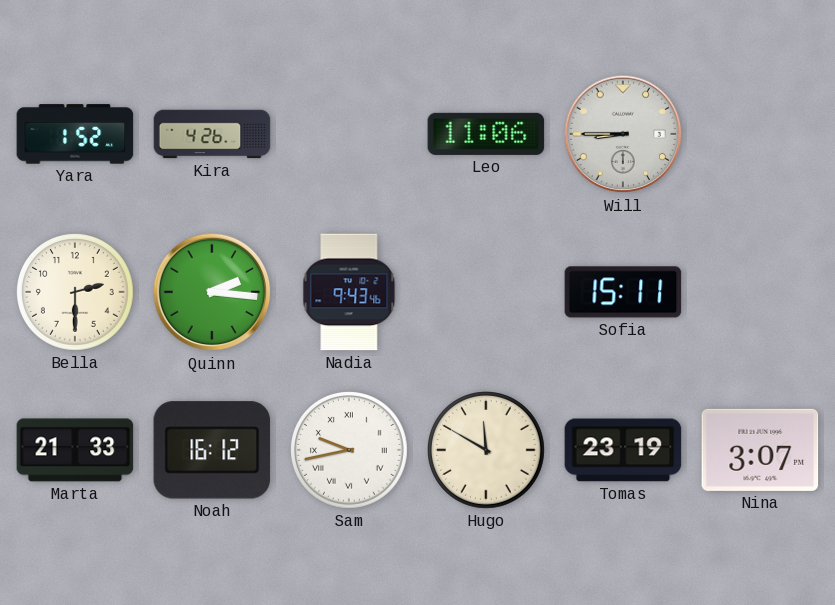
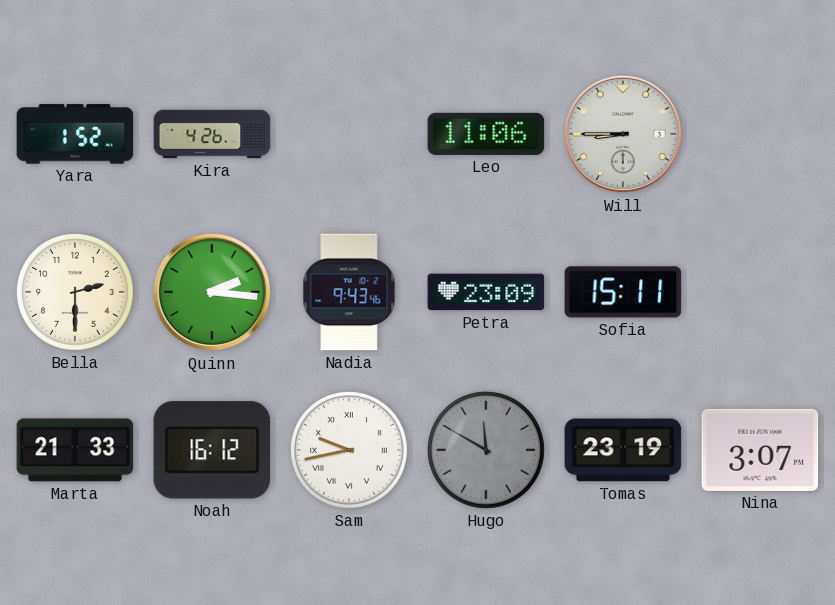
Petra: none -> 23:09
Hugo dial: cream -> grey
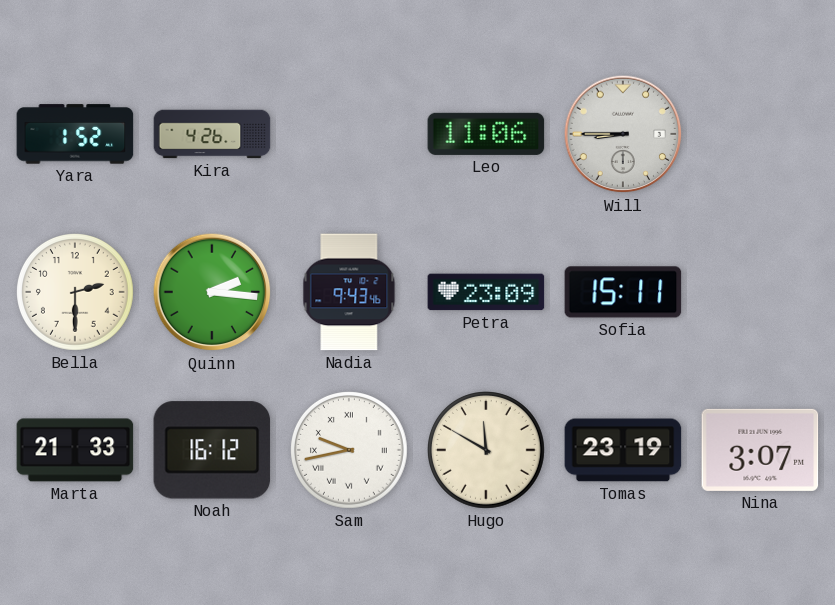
Hugo dial: grey -> cream
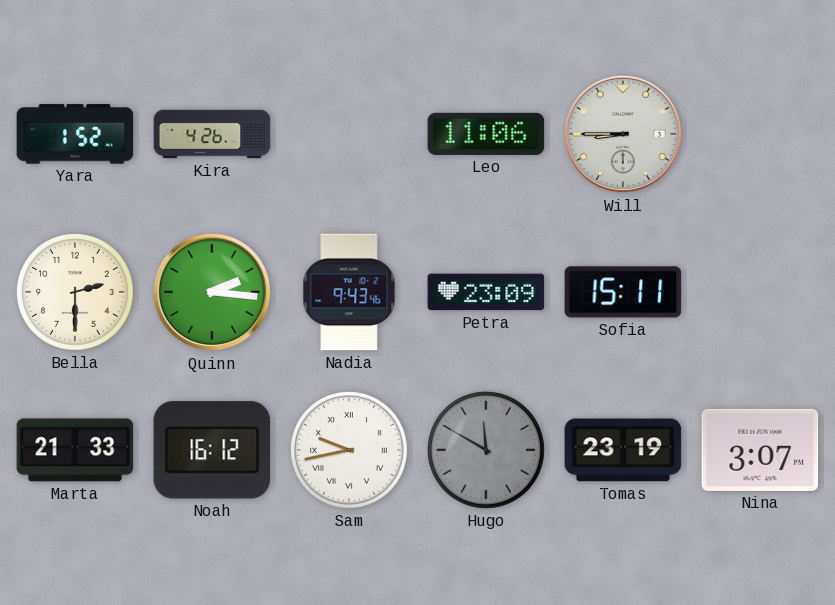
Hugo dial: cream -> grey
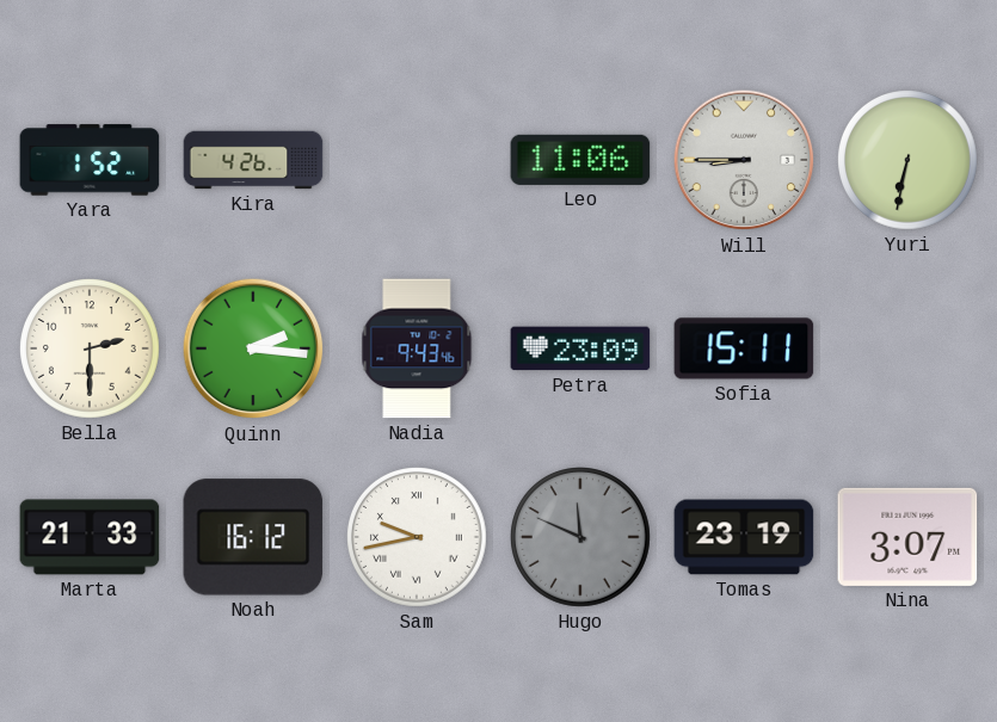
Yuri: none -> 6:32
Hugo: 11:50 -> 11:49
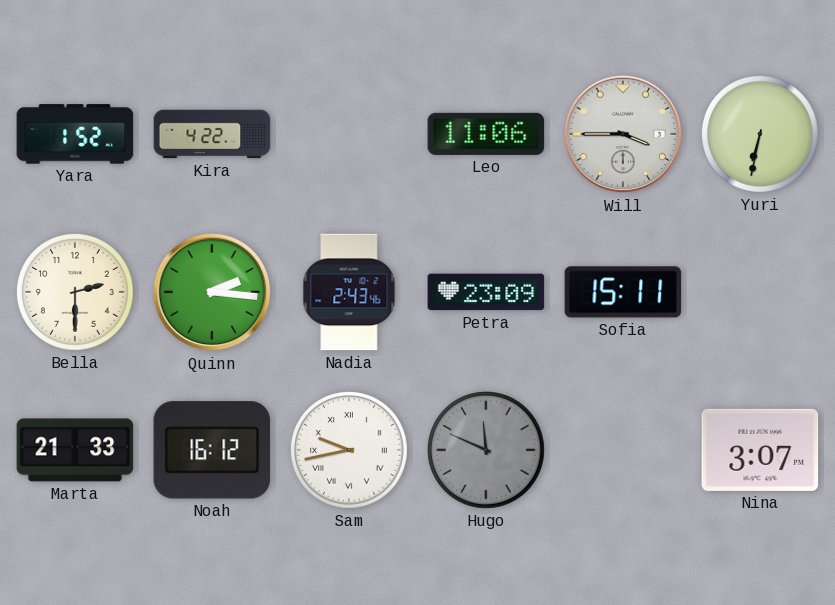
Kira: 4:26 -> 4:22
Will: 8:45 -> 3:45
Nadia: 9:43 -> 2:43
Tomas: 23:19 -> none
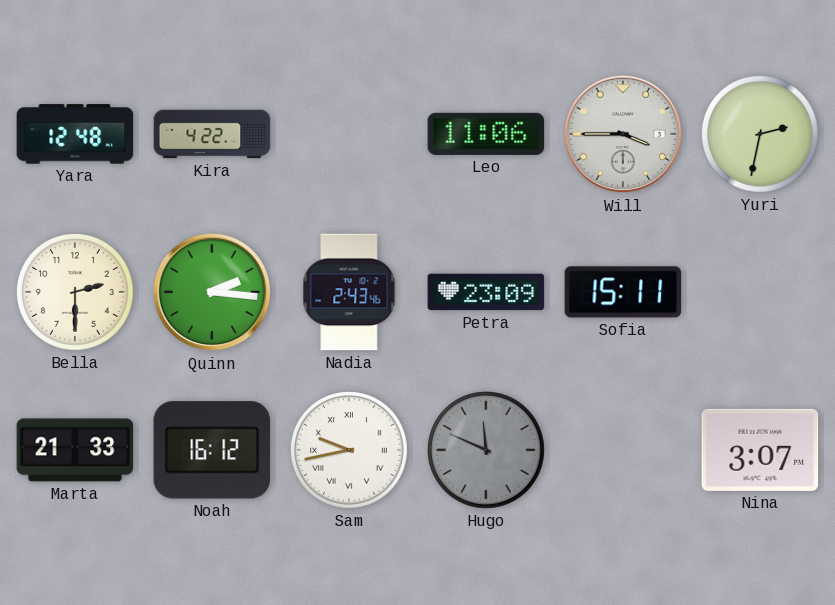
Yara: 1:52 -> 12:48
Yuri: 6:32 -> 2:32
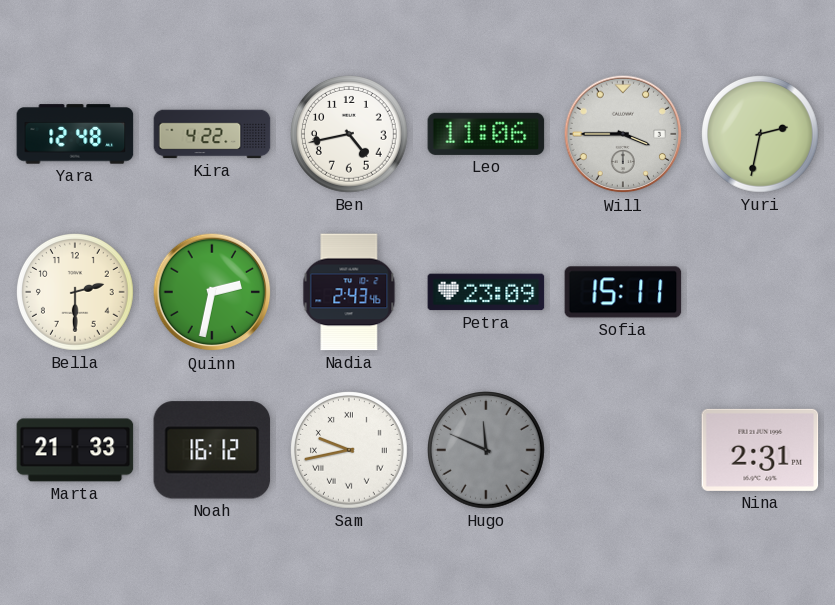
Ben: none -> 4:43
Quinn: 2:16 -> 2:32
Nina: 3:07 -> 2:31
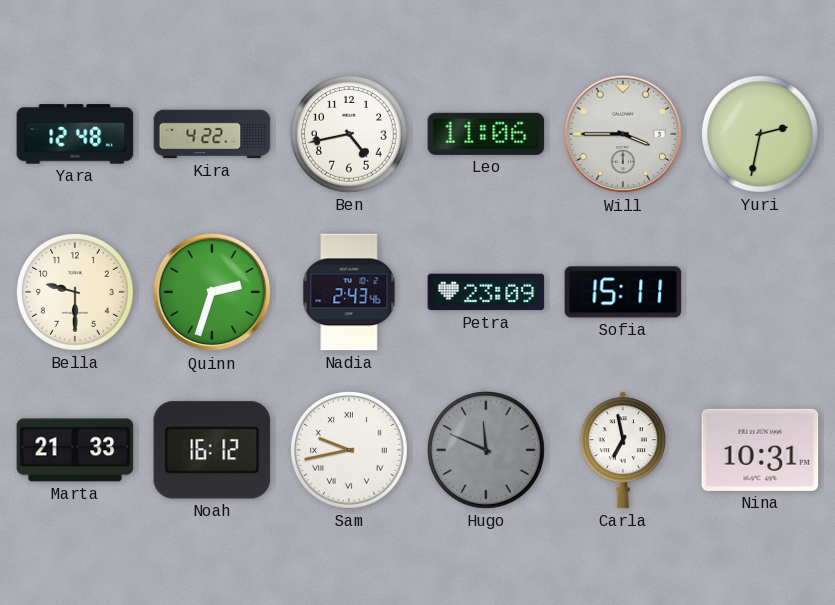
Bella: 2:30 -> 9:30
Quinn: 2:32 -> 2:33
Carla: none -> 6:58
Nina: 2:31 -> 10:31
